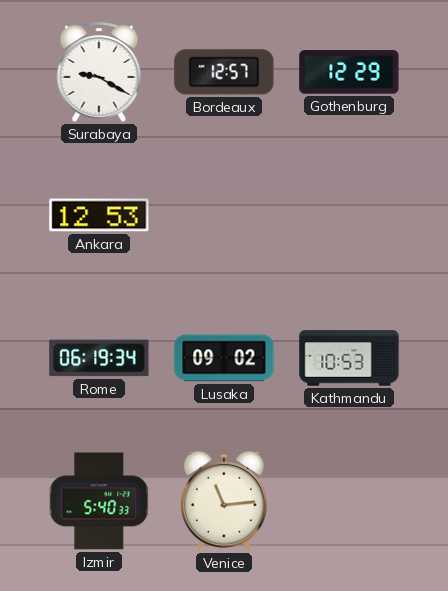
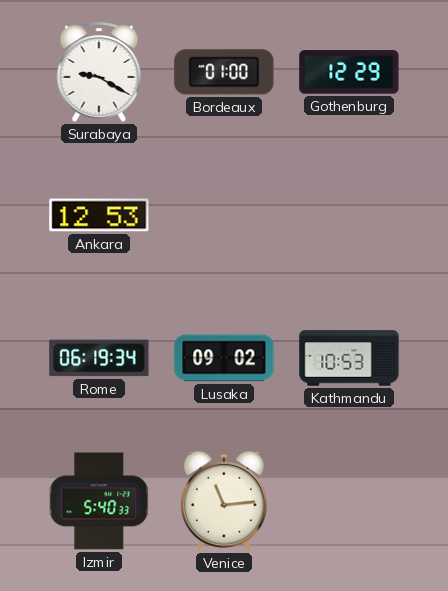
Bordeaux: 12:57 -> 01:00
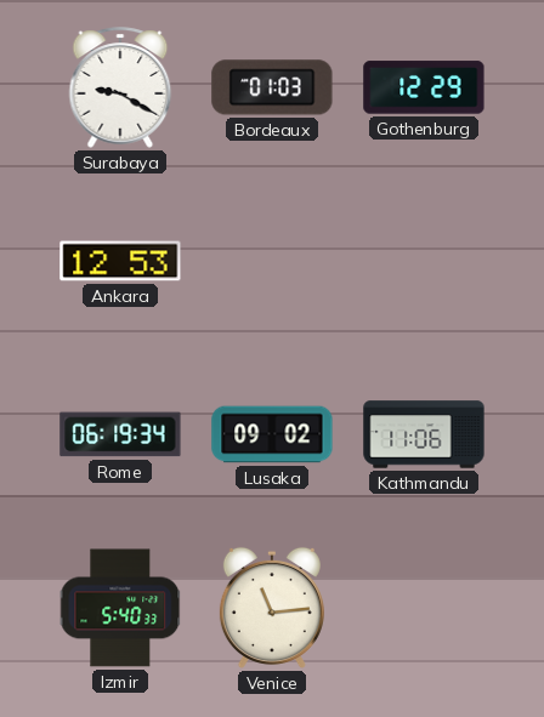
Bordeaux: 01:00 -> 01:03
Kathmandu: 10:53 -> 11:06
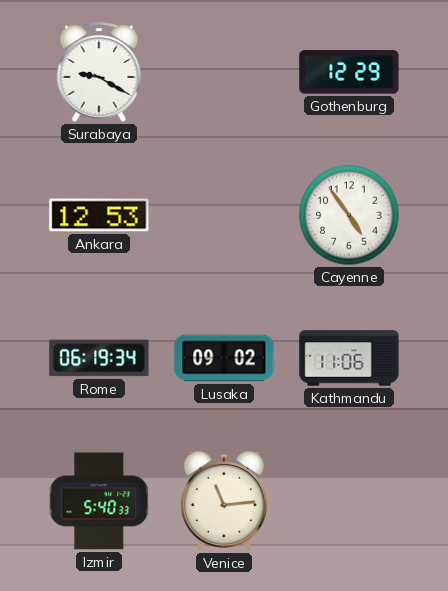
Bordeaux: 01:03 -> none
Cayenne: none -> 4:54
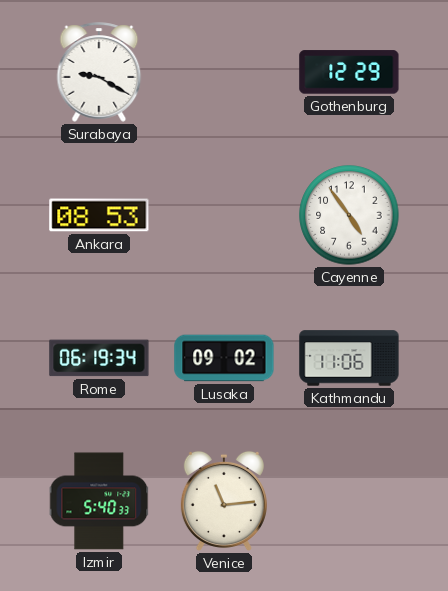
Ankara: 12:53 -> 08:53
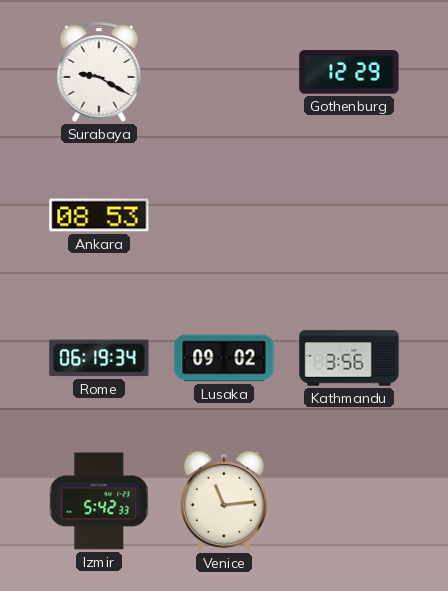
Cayenne: 4:54 -> none
Kathmandu: 11:06 -> 3:56
Izmir: 5:40 -> 5:42
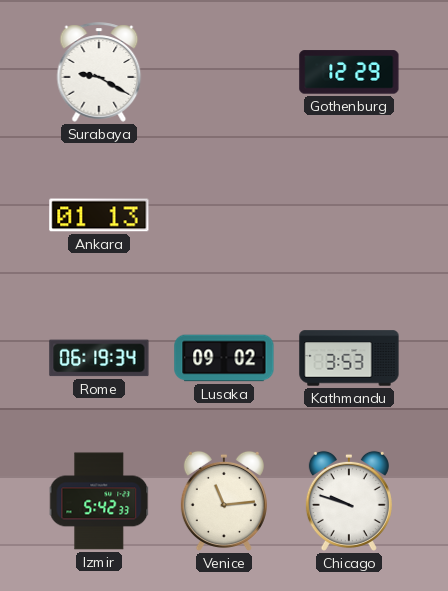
Ankara: 08:53 -> 01:13
Kathmandu: 3:56 -> 3:53
Chicago: none -> 9:48
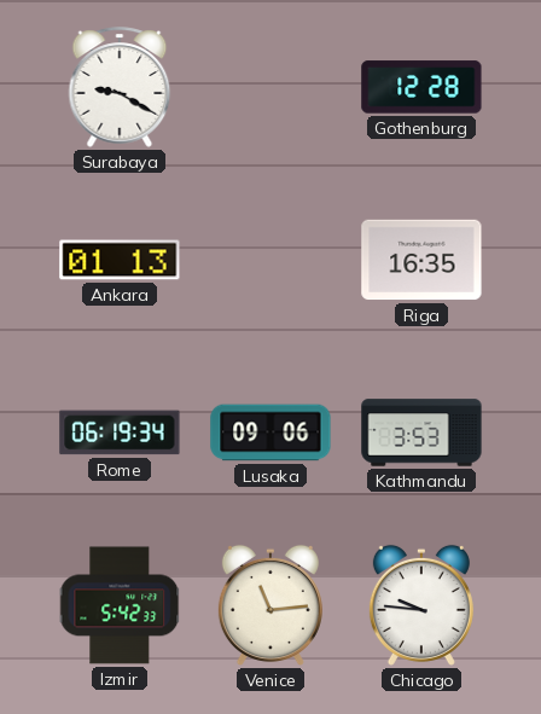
Gothenburg: 12:29 -> 12:28
Riga: none -> 16:35
Lusaka: 09:02 -> 09:06
Chicago: 9:48 -> 9:46
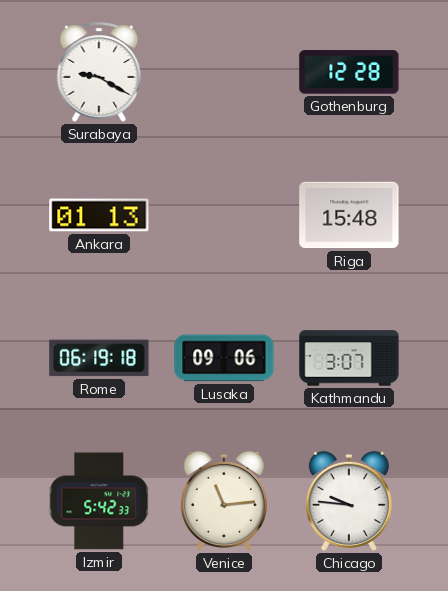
Riga: 16:35 -> 15:48
Rome: 06:19:34 -> 06:19:18
Kathmandu: 3:53 -> 3:07
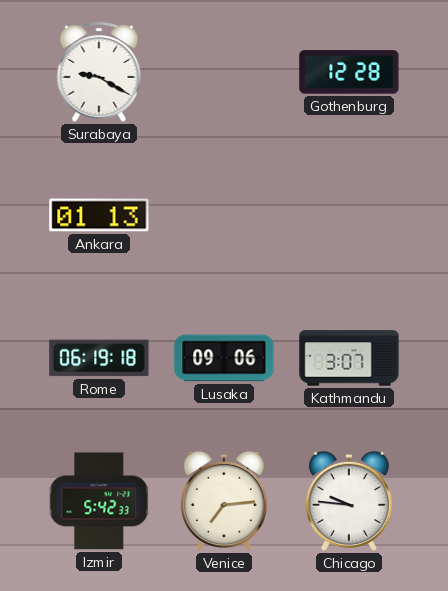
Riga: 15:48 -> none
Venice: 11:14 -> 7:14
